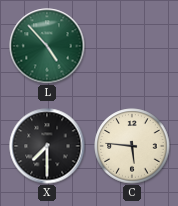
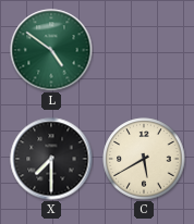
L: 4:53 -> 4:51
C: 5:46 -> 5:40
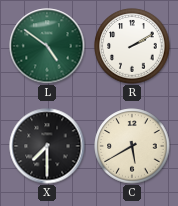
R: none -> 2:10
